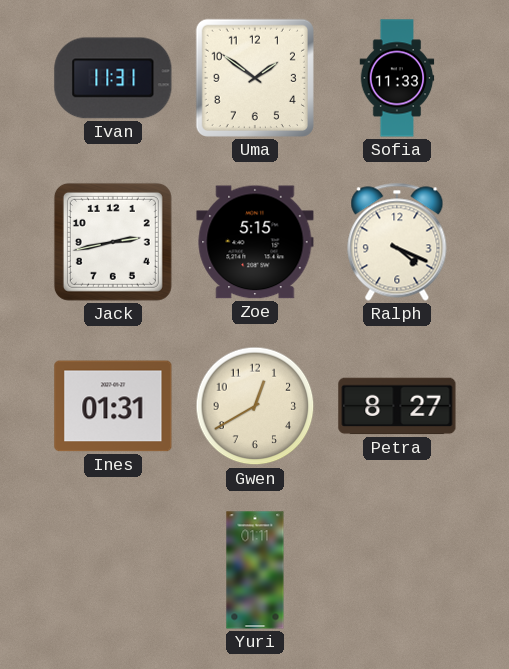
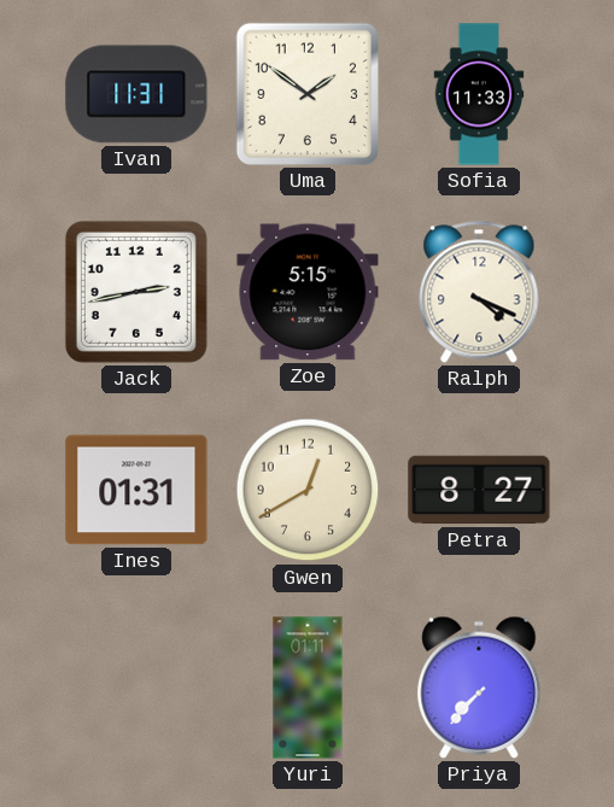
Priya: none -> 7:37
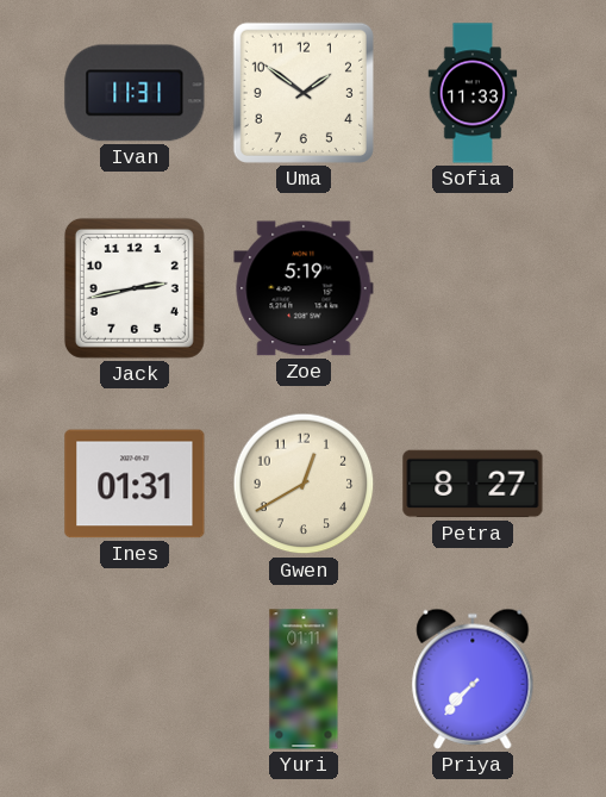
Zoe: 5:15 -> 5:19
Ralph: 4:19 -> none
